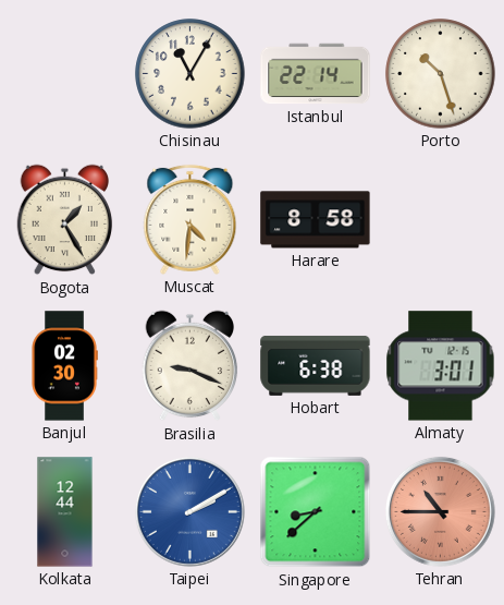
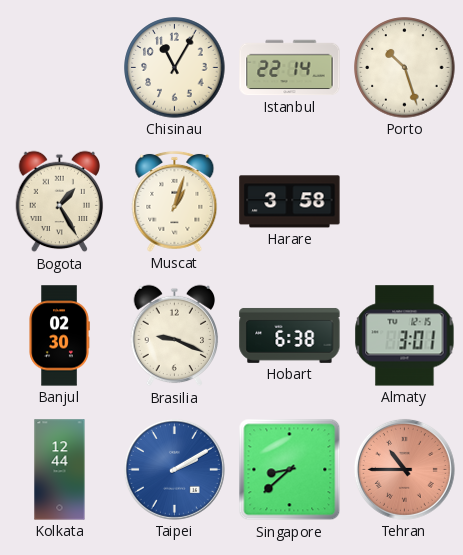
Muscat: 4:31 -> 1:03
Harare: 8:58 -> 3:58
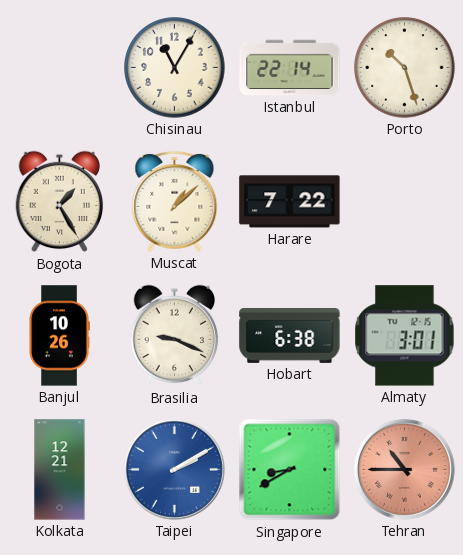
Muscat: 1:03 -> 1:08
Harare: 3:58 -> 7:22
Banjul: 02:30 -> 10:26
Kolkata: 12:44 -> 12:21
Singapore: 8:38 -> 8:40
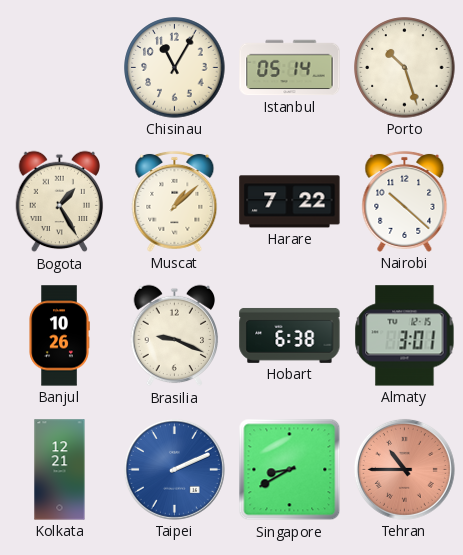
Istanbul: 22:14 -> 05:14
Nairobi: none -> 10:22
Taipei: 2:10 -> 2:11
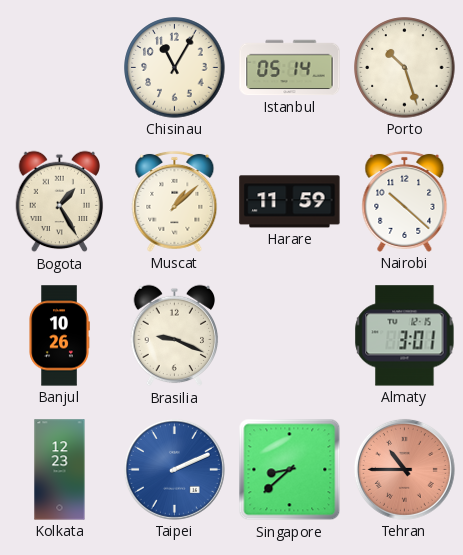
Harare: 7:22 -> 11:59
Hobart: 6:38 -> none
Kolkata: 12:21 -> 12:23
Singapore: 8:40 -> 8:38
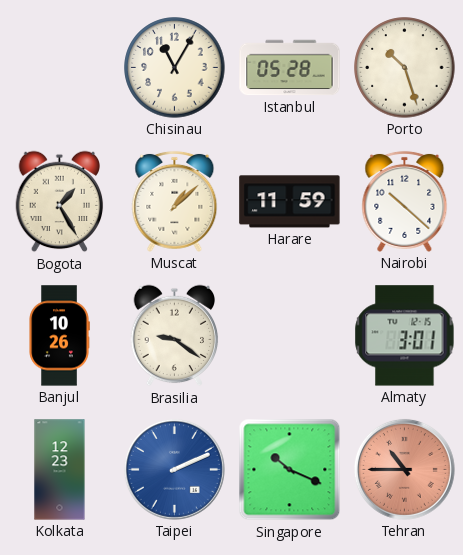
Istanbul: 05:14 -> 05:28
Brasilia: 9:19 -> 9:21
Singapore: 8:38 -> 10:19
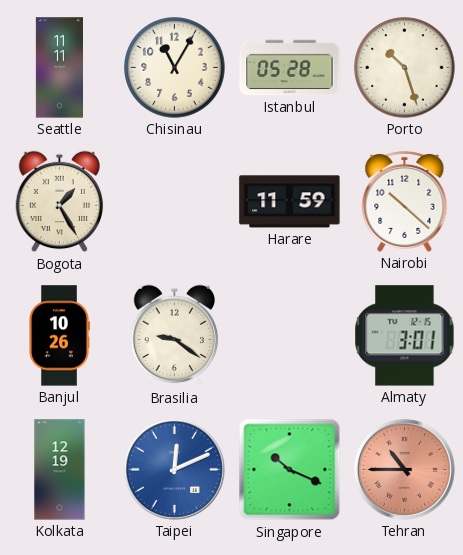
Seattle: none -> 11:11
Muscat: 1:08 -> none
Kolkata: 12:23 -> 12:19
Taipei: 2:11 -> 12:11
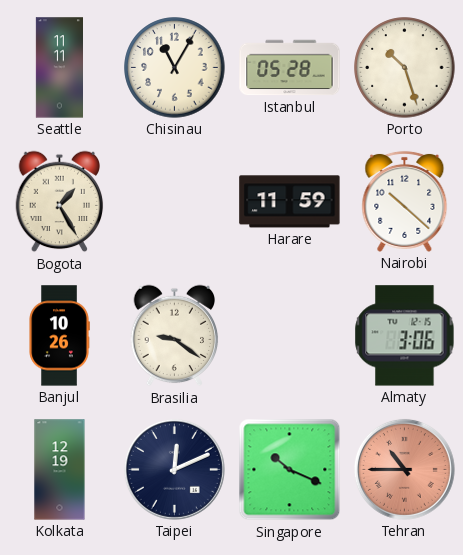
Almaty: 3:01 -> 3:06
Taipei dial: blue -> navy
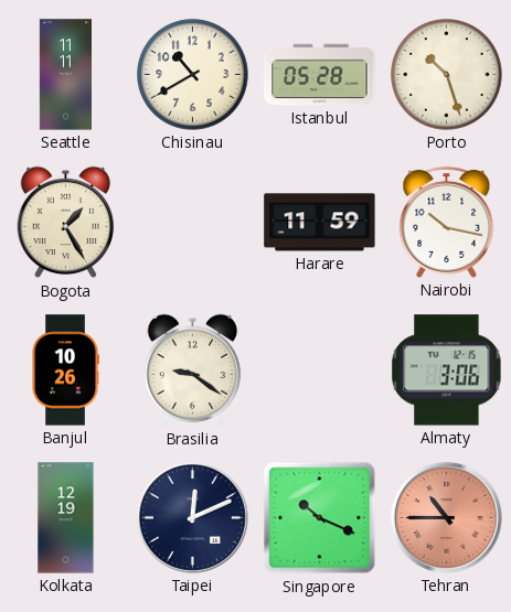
Chisinau: 11:05 -> 10:40
Nairobi: 10:22 -> 10:17
